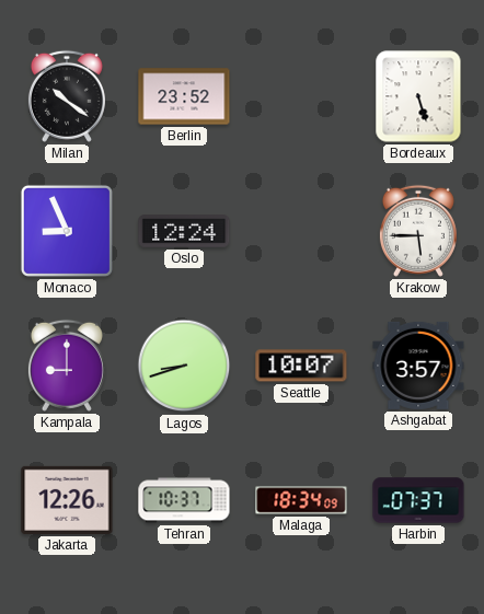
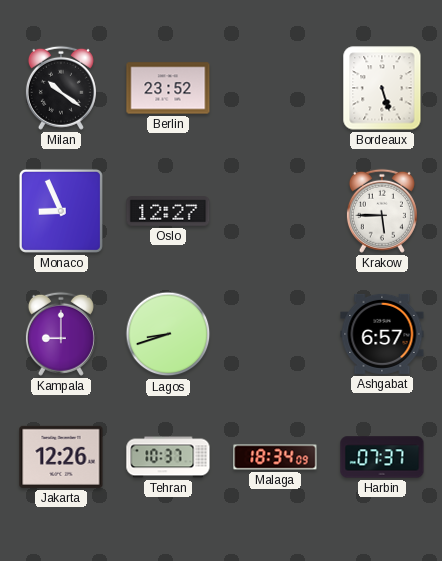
Oslo: 12:24 -> 12:27
Seattle: 10:07 -> none
Ashgabat: 3:57 -> 6:57
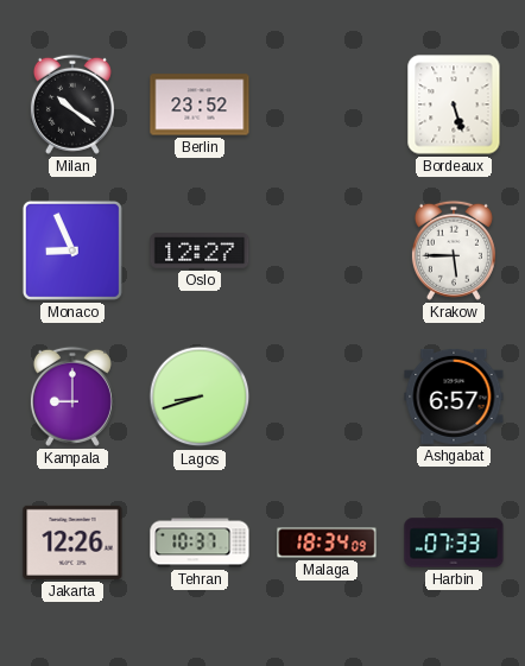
Harbin: 07:37 -> 07:33
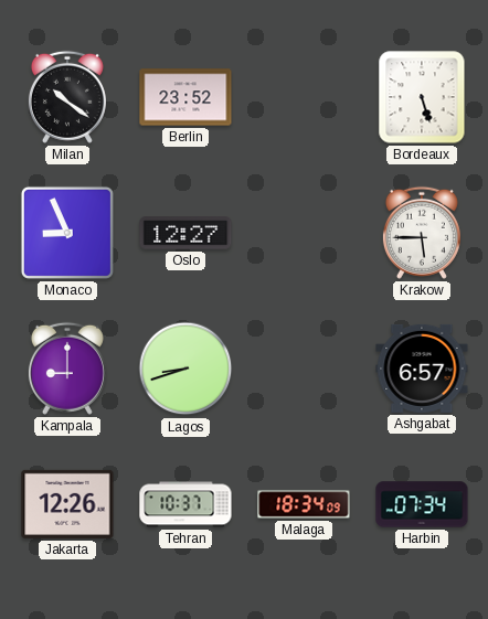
Harbin: 07:33 -> 07:34
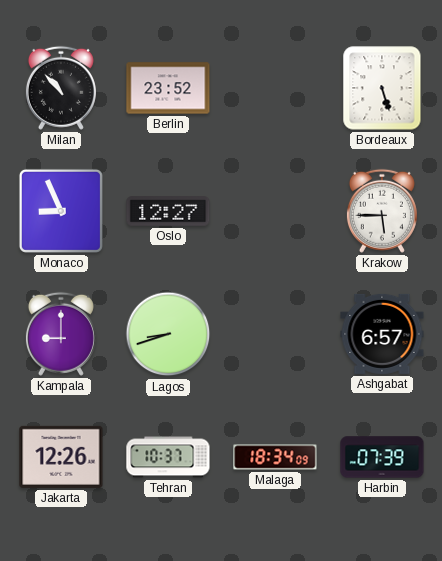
Milan: 10:21 -> 10:53
Harbin: 07:34 -> 07:39
